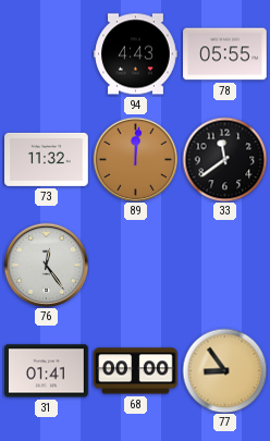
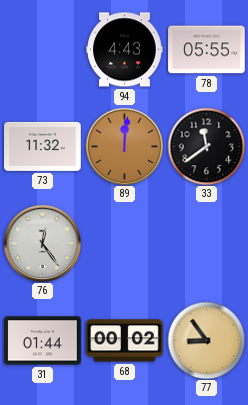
31: 01:41 -> 01:44
68: 00:00 -> 00:02
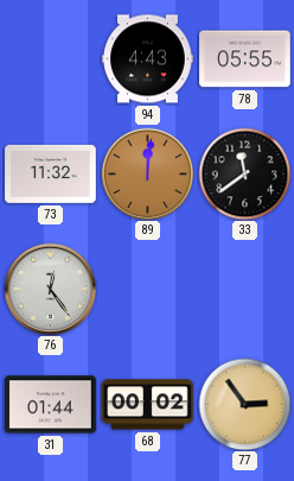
77: 8:54 -> 2:54
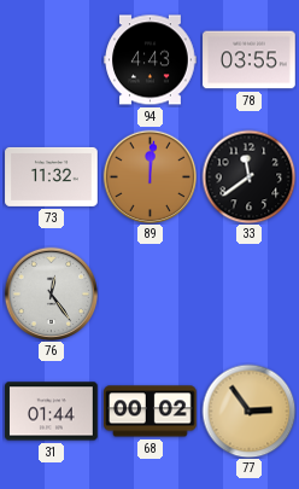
78: 05:55 -> 03:55
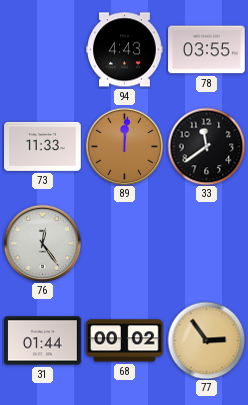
73: 11:32 -> 11:33
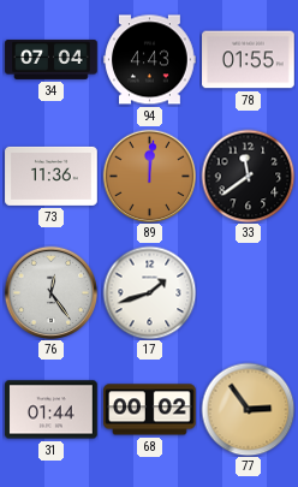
34: none -> 07:04
78: 03:55 -> 01:55
73: 11:33 -> 11:36
17: none -> 1:42
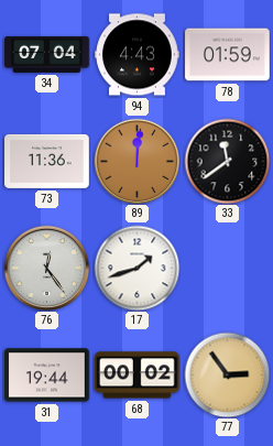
78: 01:55 -> 01:59
31: 01:44 -> 19:44
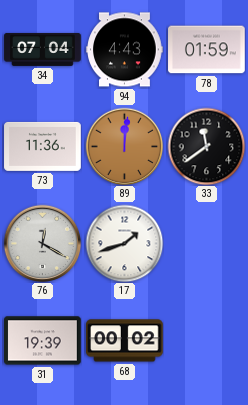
76: 12:24 -> 12:20
31: 19:44 -> 19:39
77: 2:54 -> none
